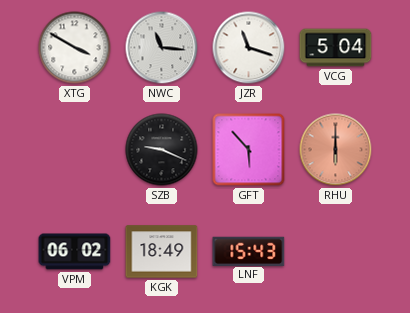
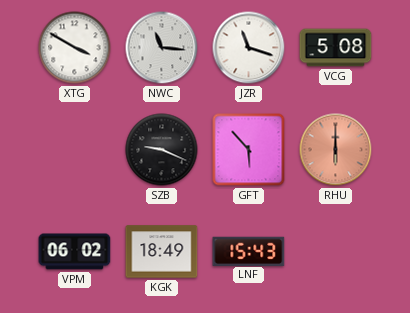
VCG: 5:04 -> 5:08
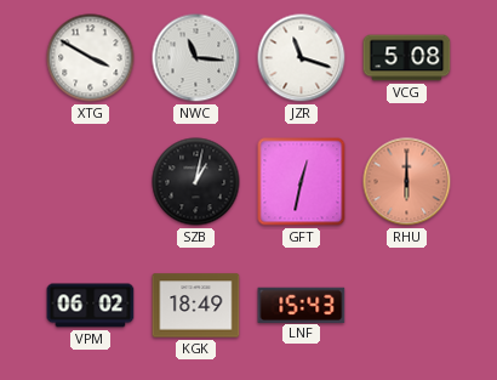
SZB: 9:19 -> 1:02
GFT: 5:53 -> 12:32
